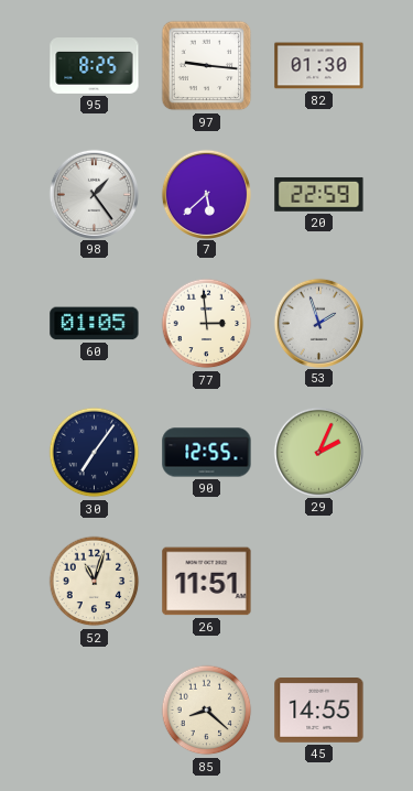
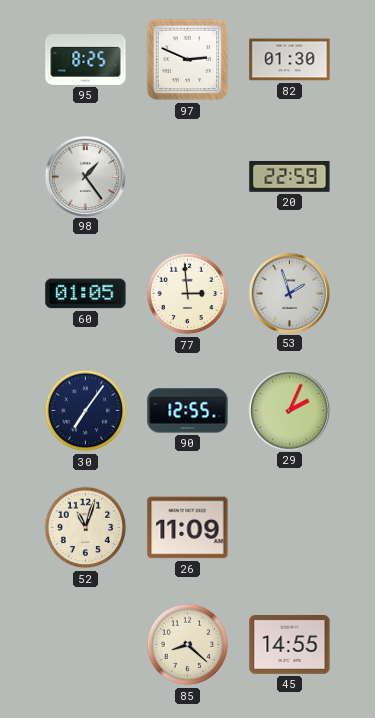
97: 9:16 -> 2:49
7: 5:38 -> none
26: 11:51 -> 11:09
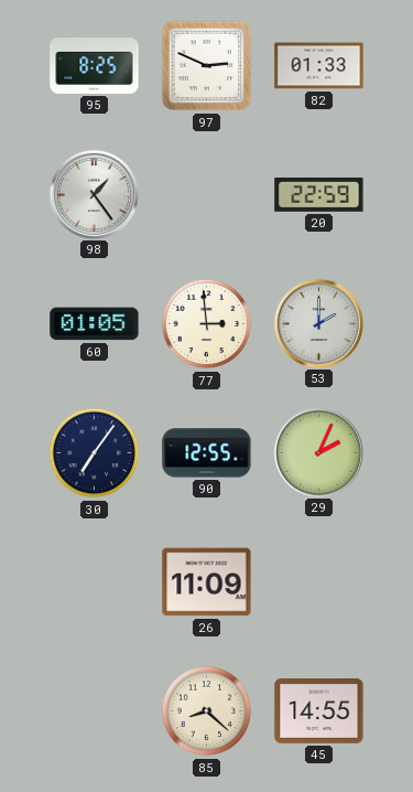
82: 01:30 -> 01:33
53: 1:57 -> 2:00
52: 11:03 -> none
